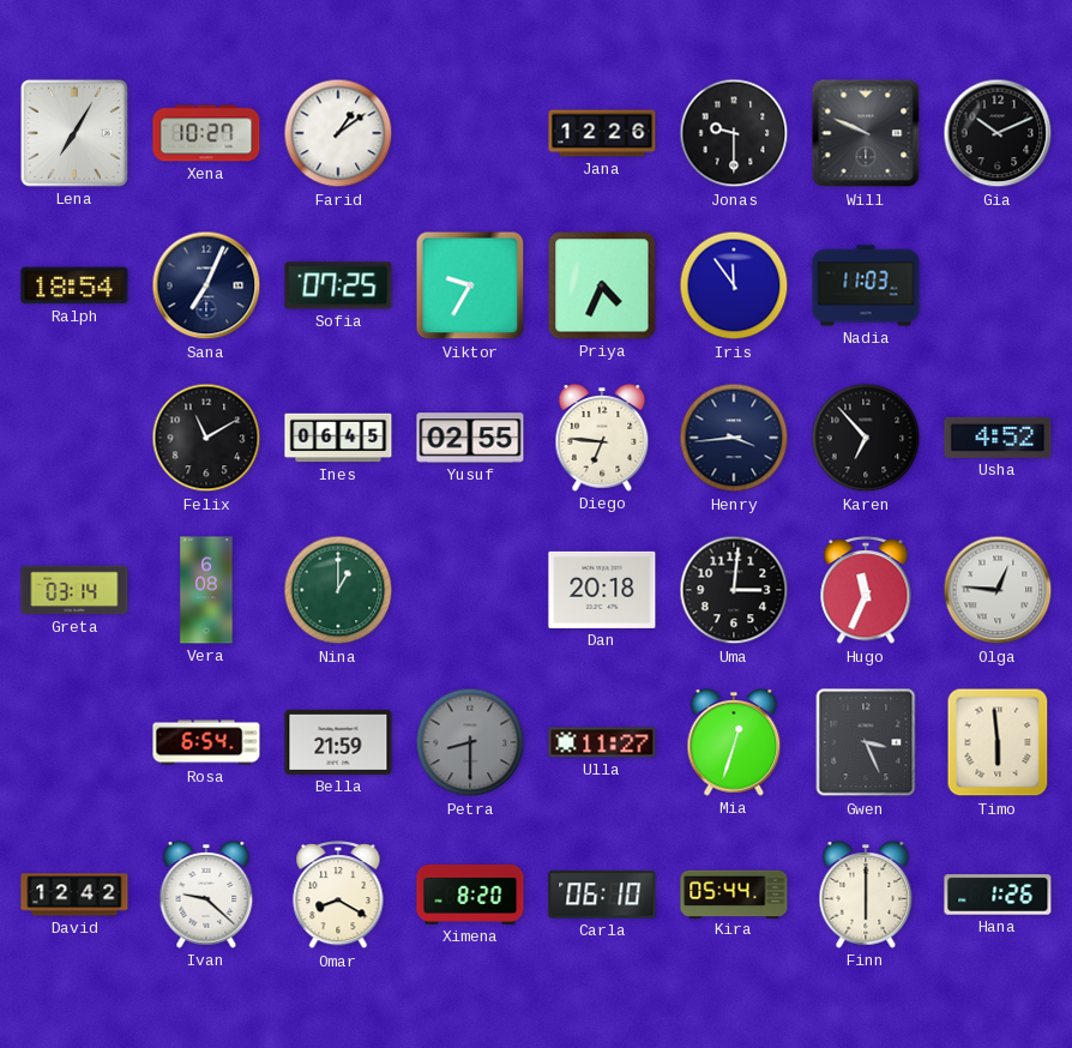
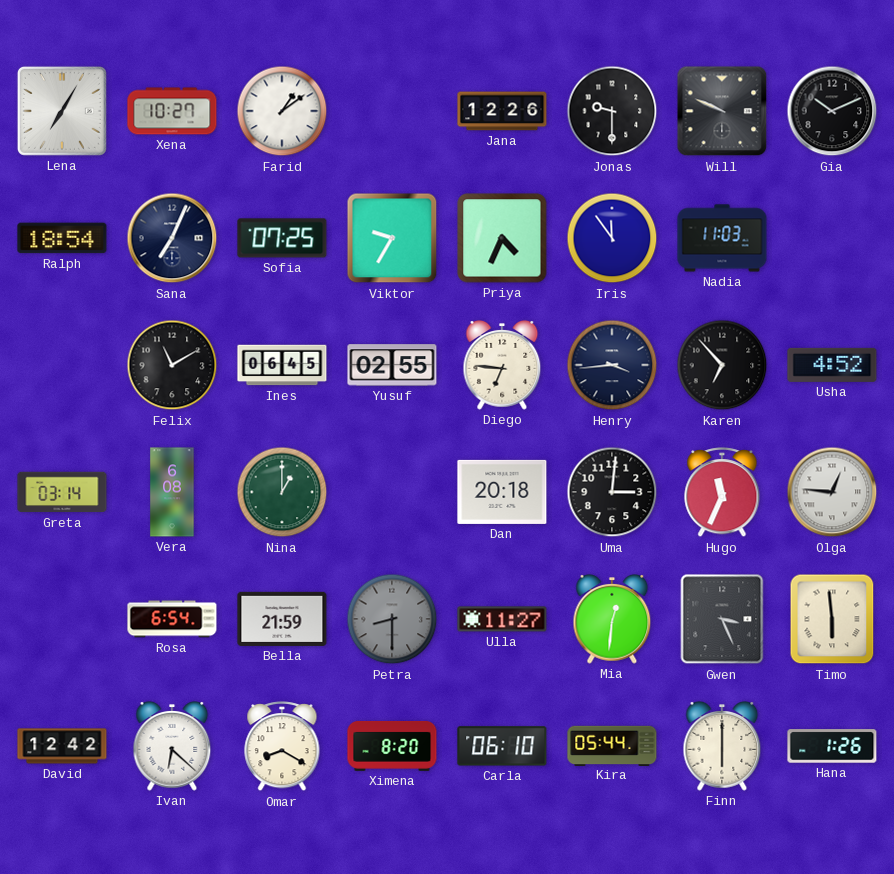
Mia: 12:33 -> 12:31
Ivan: 9:22 -> 6:22
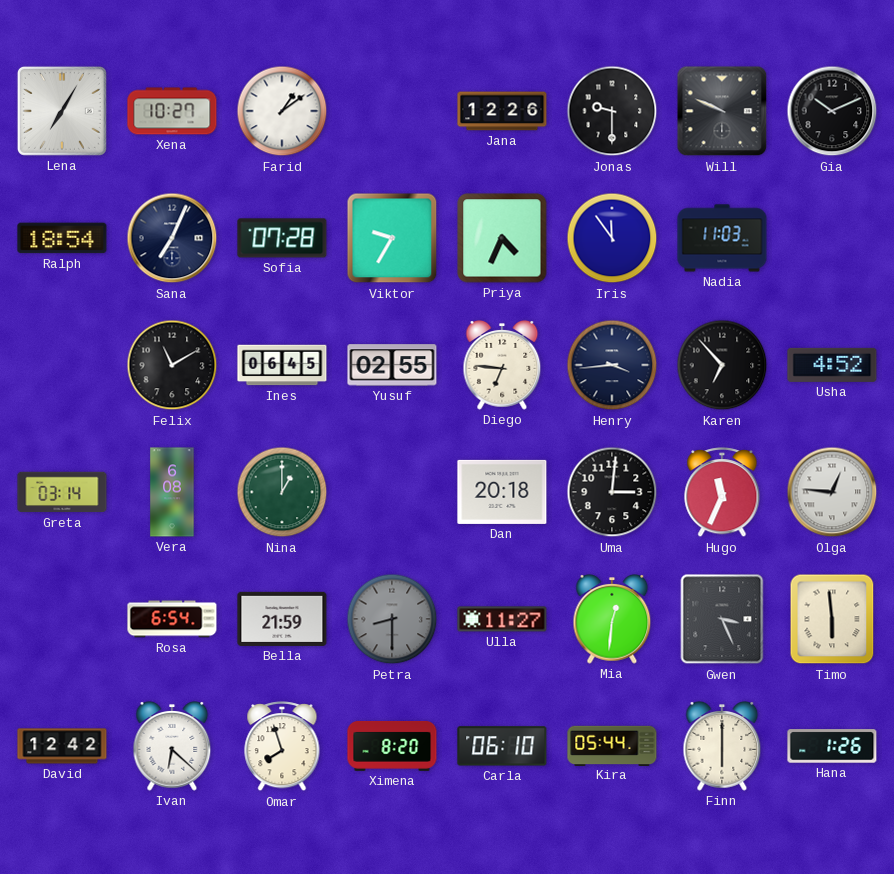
Sofia: 07:25 -> 07:28
Omar: 8:20 -> 7:57
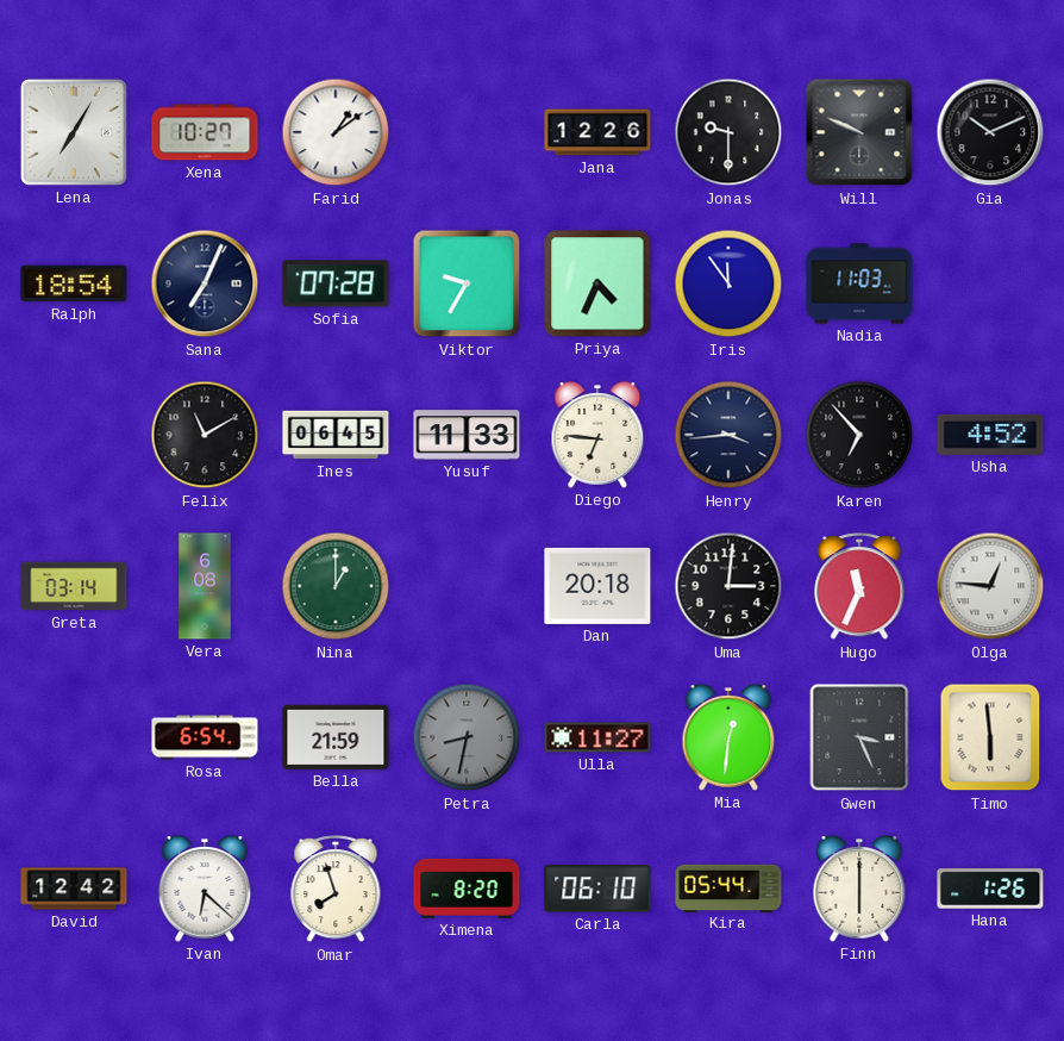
Yusuf: 02:55 -> 11:33
Petra: 8:30 -> 8:32
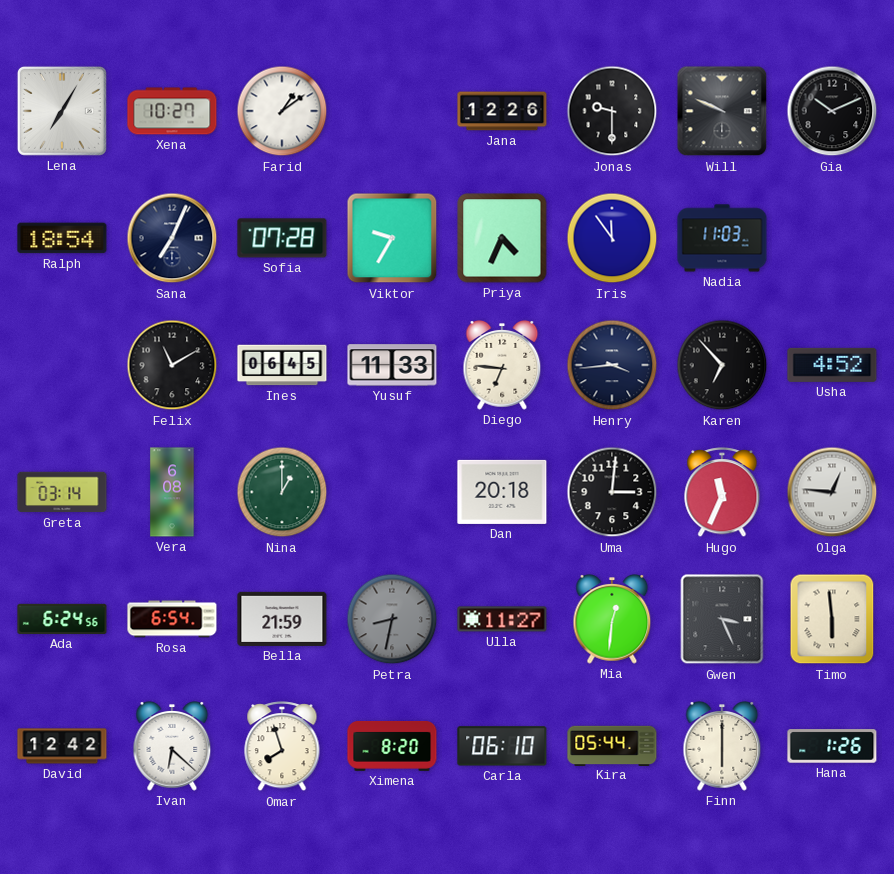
Ada: none -> 6:24
